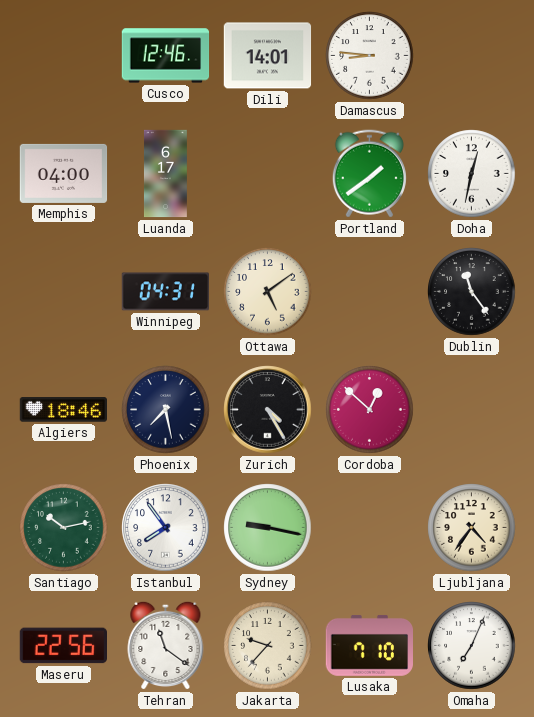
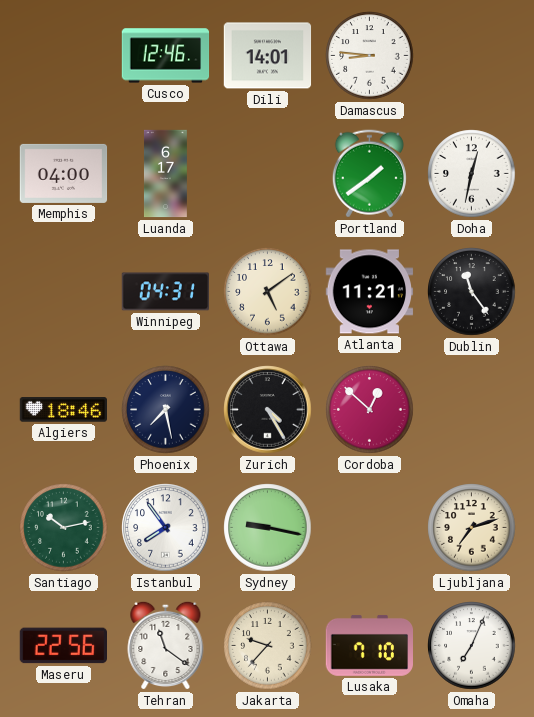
Atlanta: none -> 11:21
Ljubljana: 4:36 -> 7:12
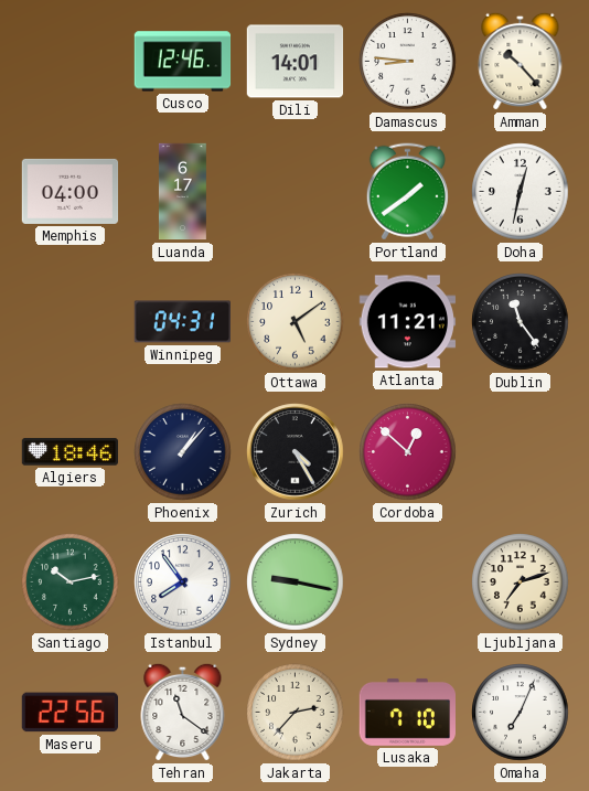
Amman: none -> 10:23
Phoenix: 7:28 -> 1:07
Jakarta: 9:37 -> 2:37
